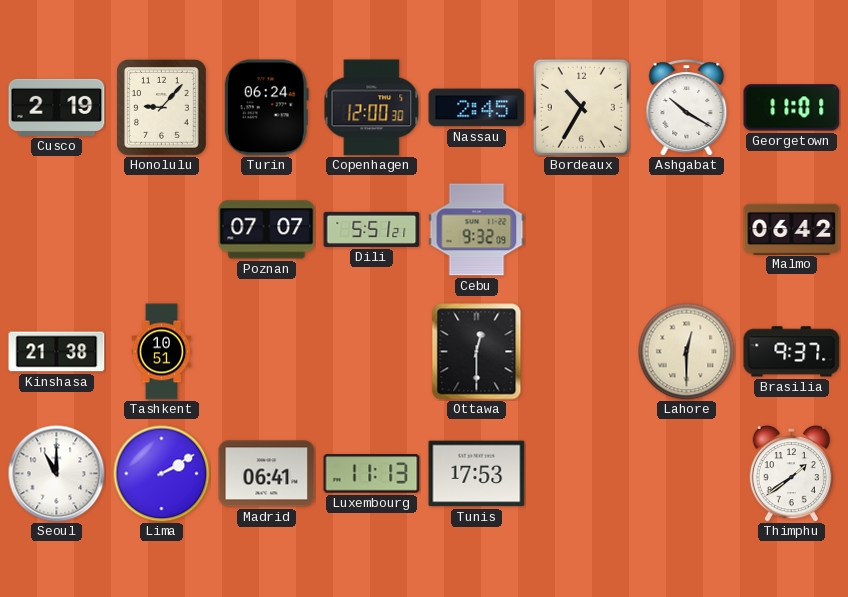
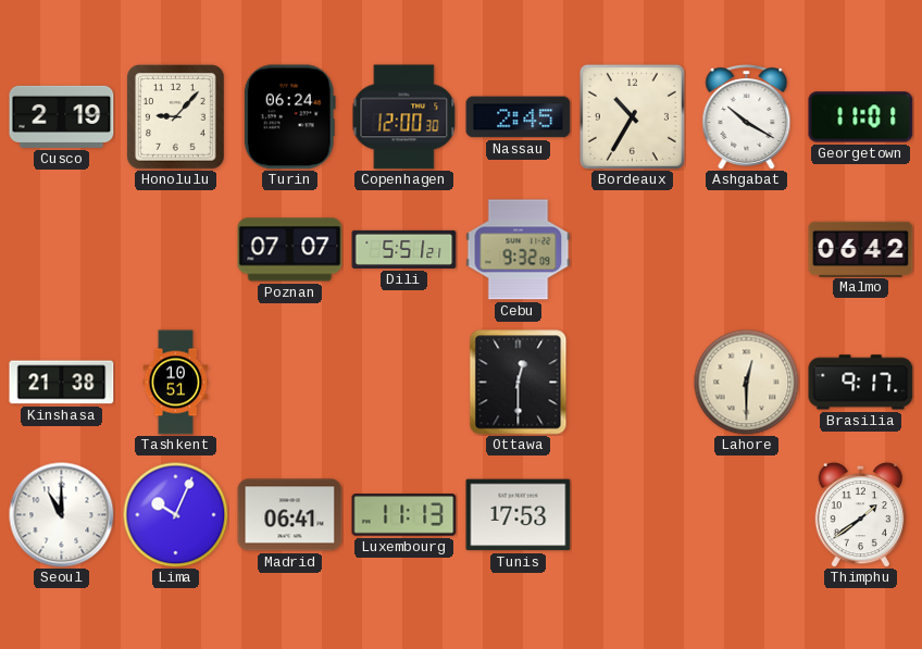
Brasilia: 9:37 -> 9:17
Lima: 2:10 -> 10:04
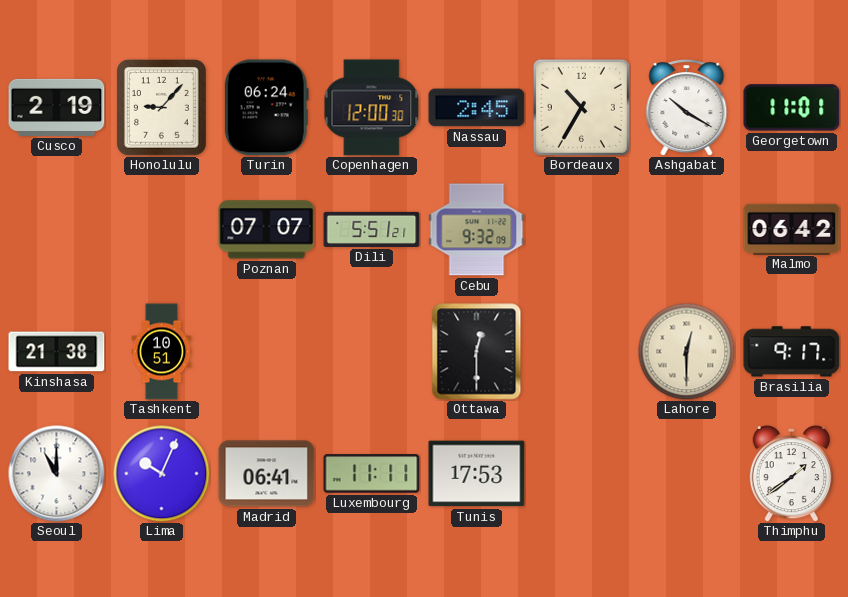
Luxembourg: 11:13 -> 11:11
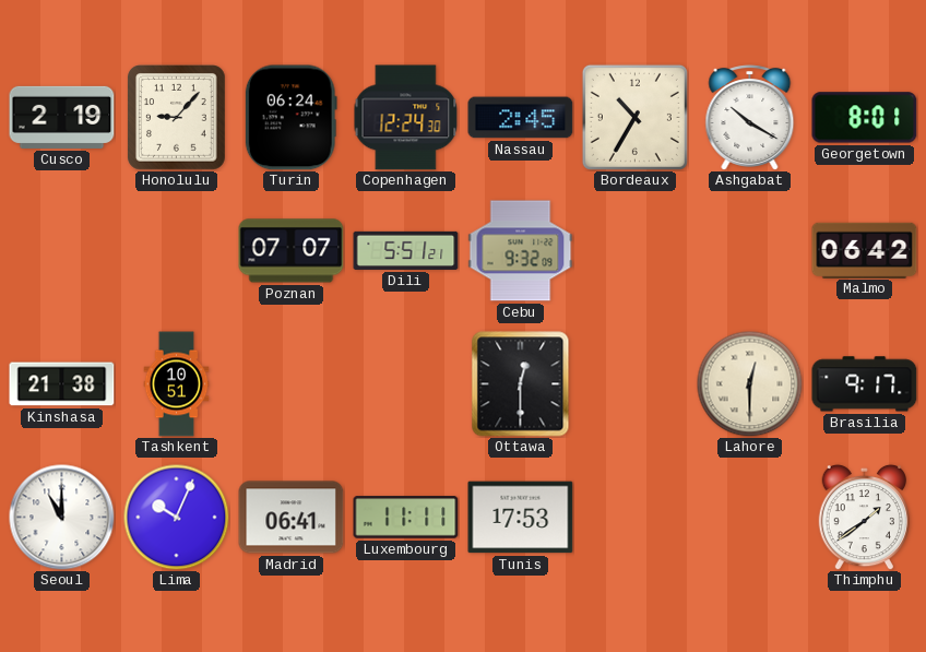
Copenhagen: 12:00 -> 12:24
Georgetown: 11:01 -> 8:01
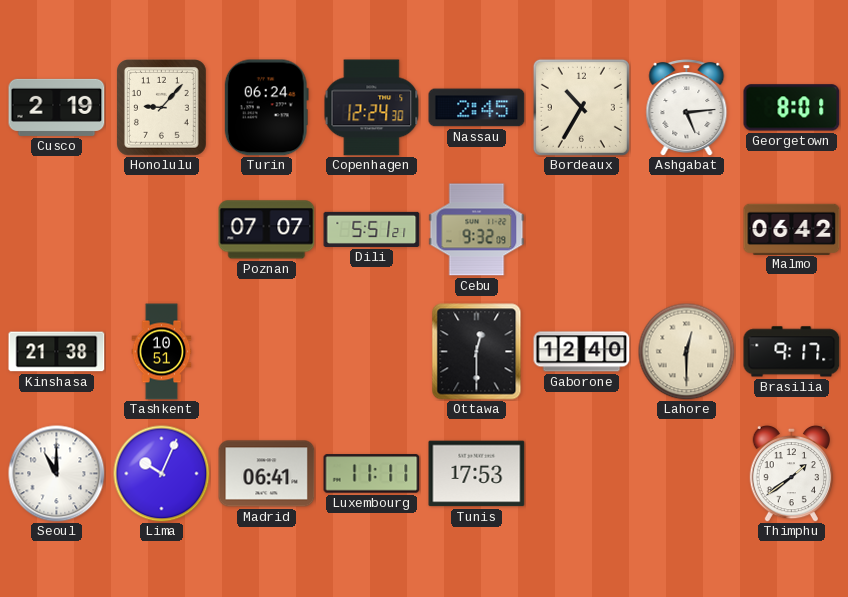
Ashgabat: 10:20 -> 5:14
Gaborone: none -> 12:40
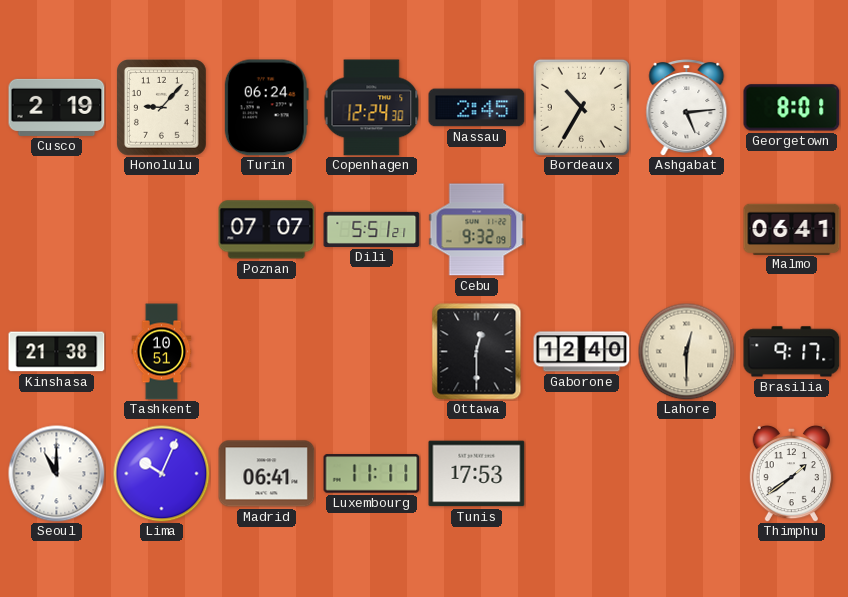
Malmo: 06:42 -> 06:41
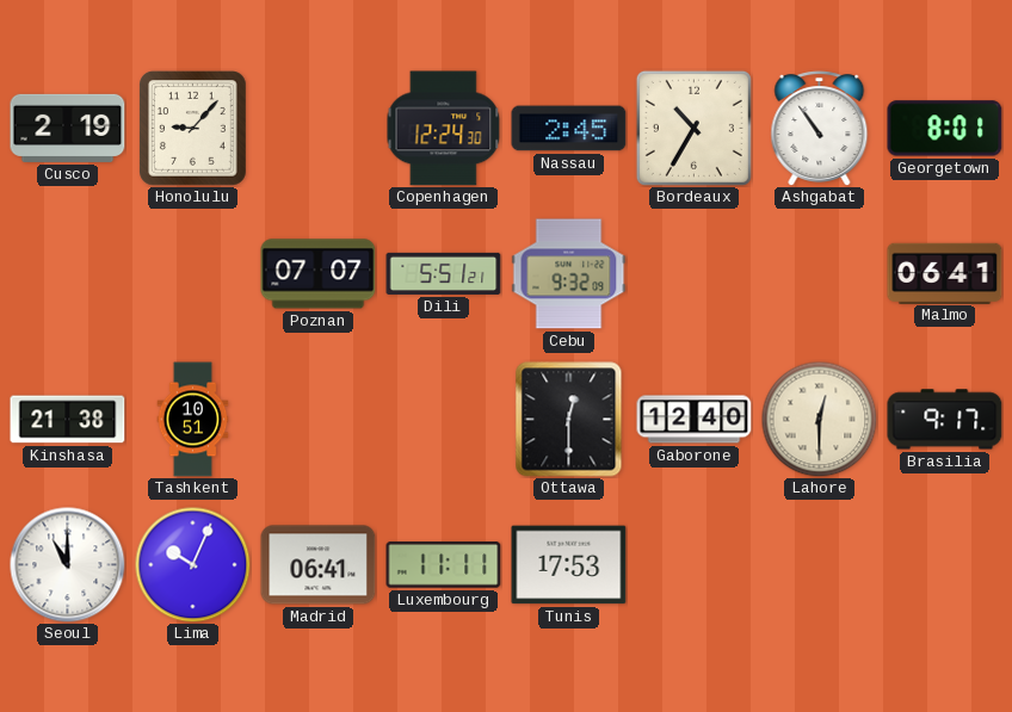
Turin: 06:24 -> none
Ashgabat: 5:14 -> 10:54
Thimphu: 1:39 -> none
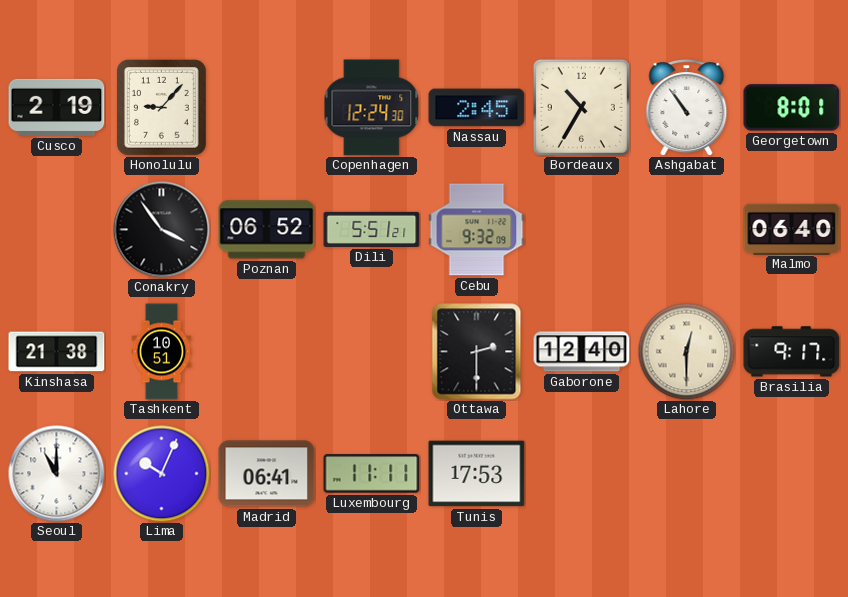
Conakry: none -> 3:54
Poznan: 07:07 -> 06:52
Malmo: 06:41 -> 06:40
Ottawa: 12:30 -> 2:30
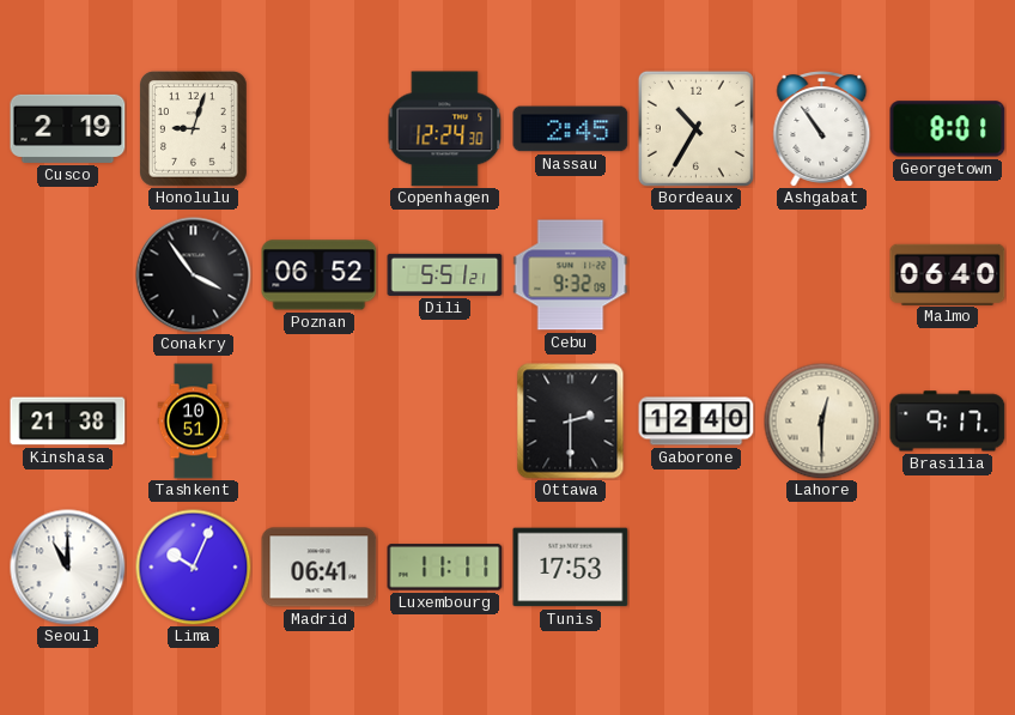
Honolulu: 9:07 -> 9:03
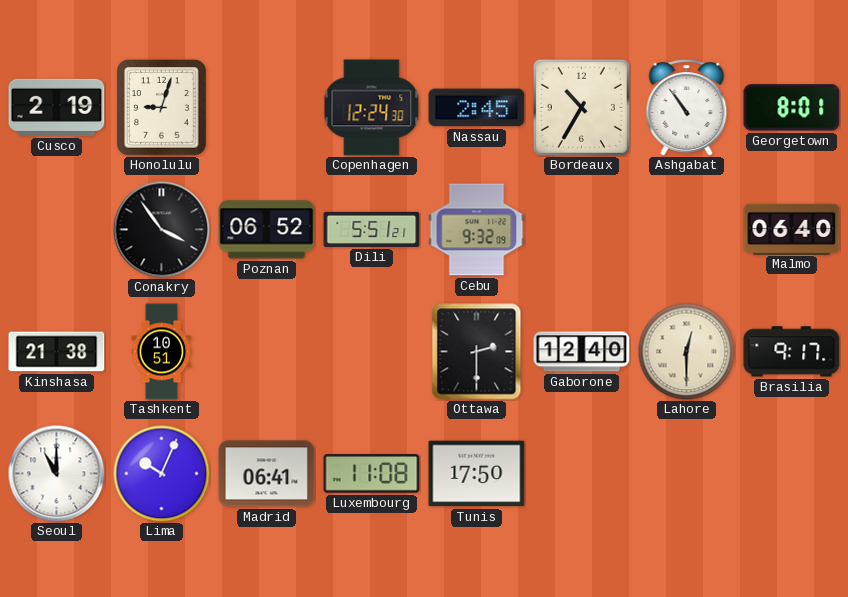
Luxembourg: 11:11 -> 11:08
Tunis: 17:53 -> 17:50
